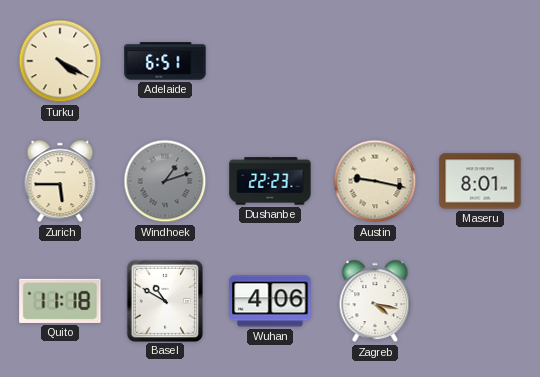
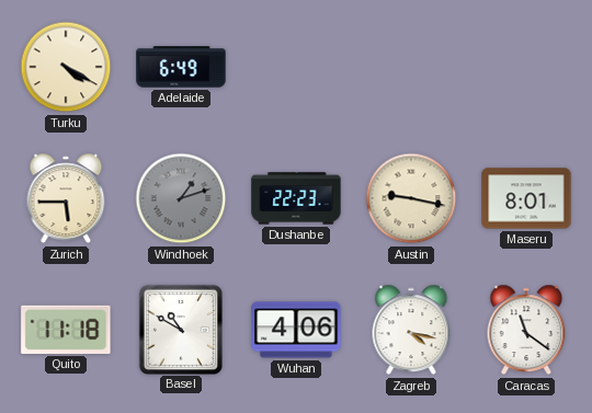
Adelaide: 6:51 -> 6:49
Caracas: none -> 11:21
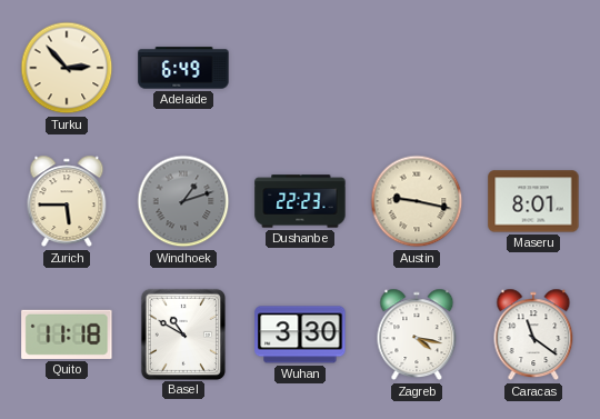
Turku: 4:20 -> 2:53
Wuhan: 4:06 -> 3:30
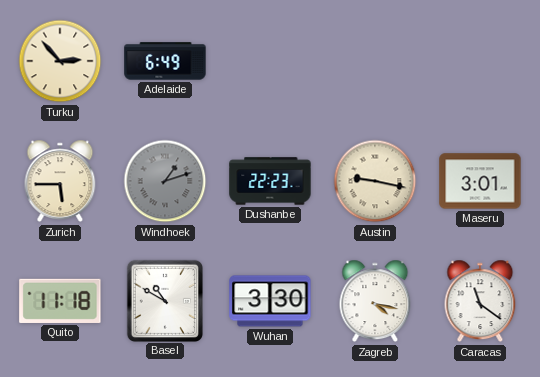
Maseru: 8:01 -> 3:01
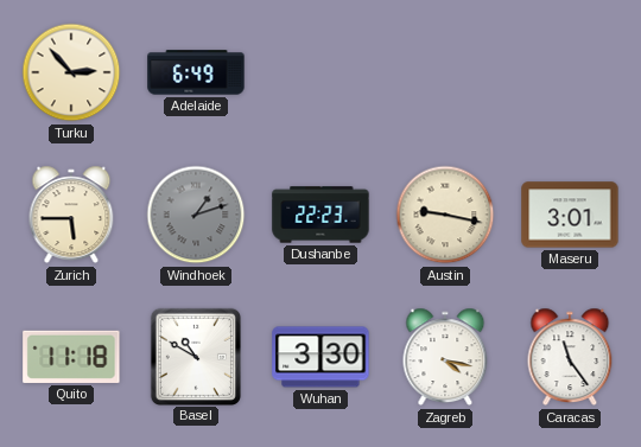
Caracas: 11:21 -> 11:24
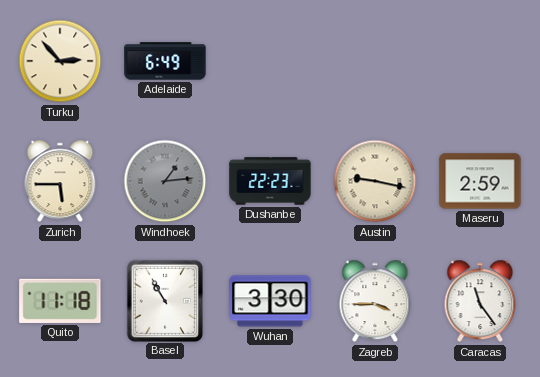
Windhoek: 1:12 -> 1:14
Maseru: 3:01 -> 2:59
Basel: 10:50 -> 10:55
Zagreb: 4:17 -> 3:45
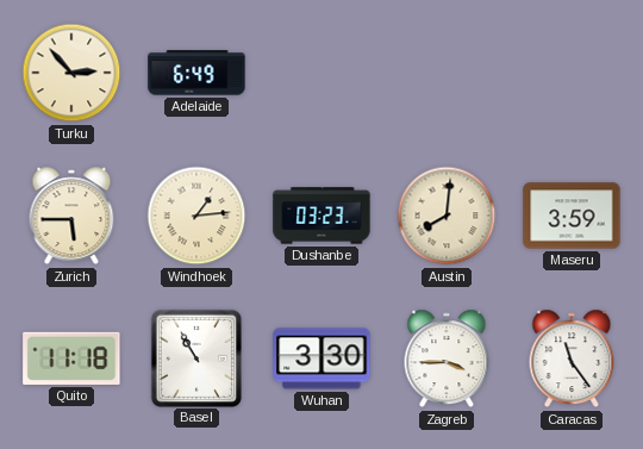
Windhoek dial: grey -> cream
Dushanbe: 22:23 -> 03:23
Austin: 9:17 -> 8:01
Maseru: 2:59 -> 3:59
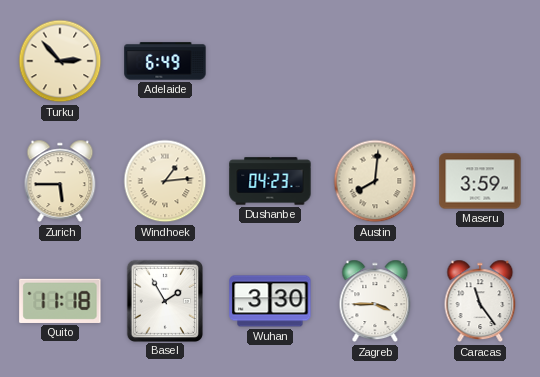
Dushanbe: 03:23 -> 04:23
Basel: 10:55 -> 1:55
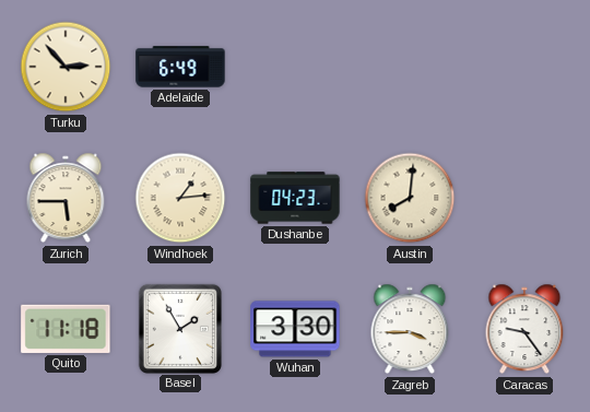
Maseru: 3:59 -> none
Caracas: 11:24 -> 9:24
